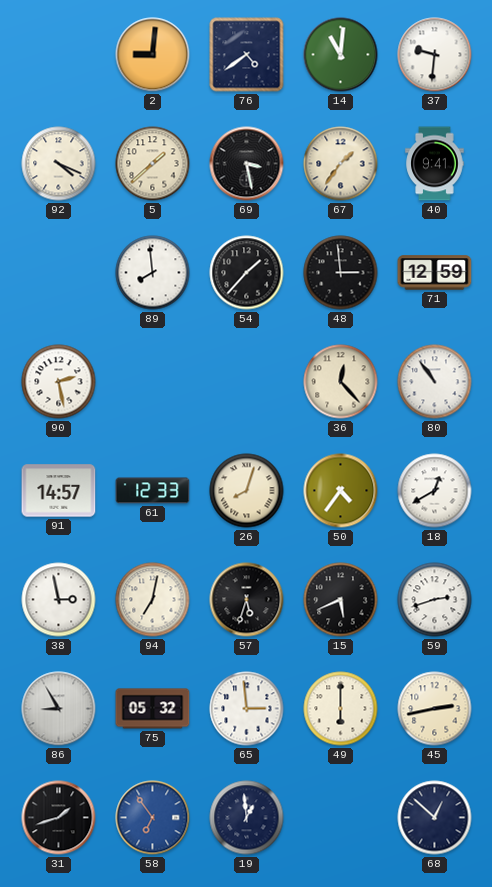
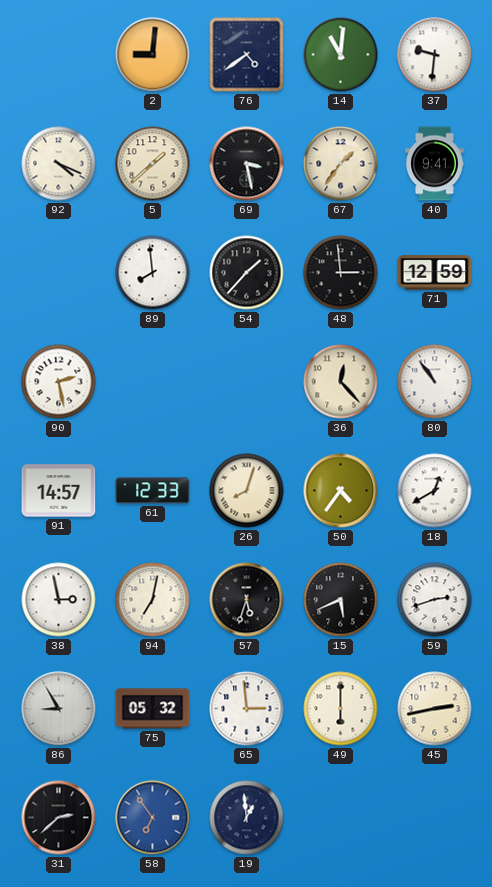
31: 1:42 -> 2:38
68: 12:52 -> none
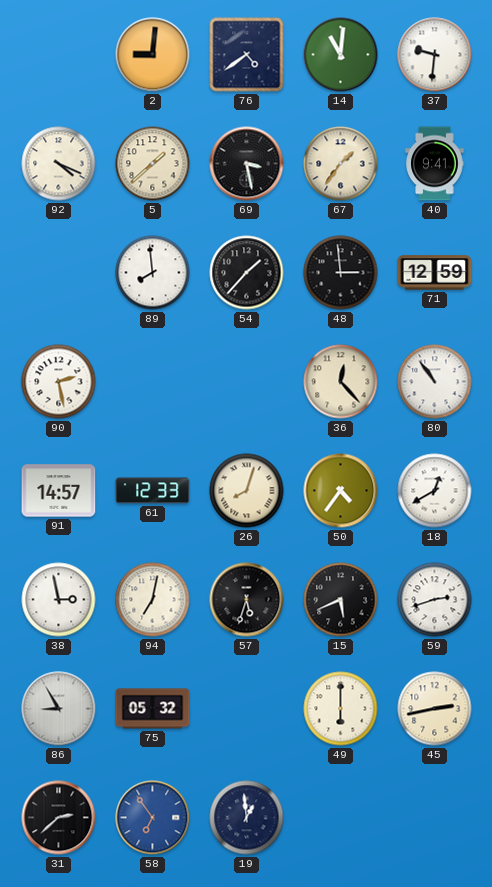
65: 2:59 -> none
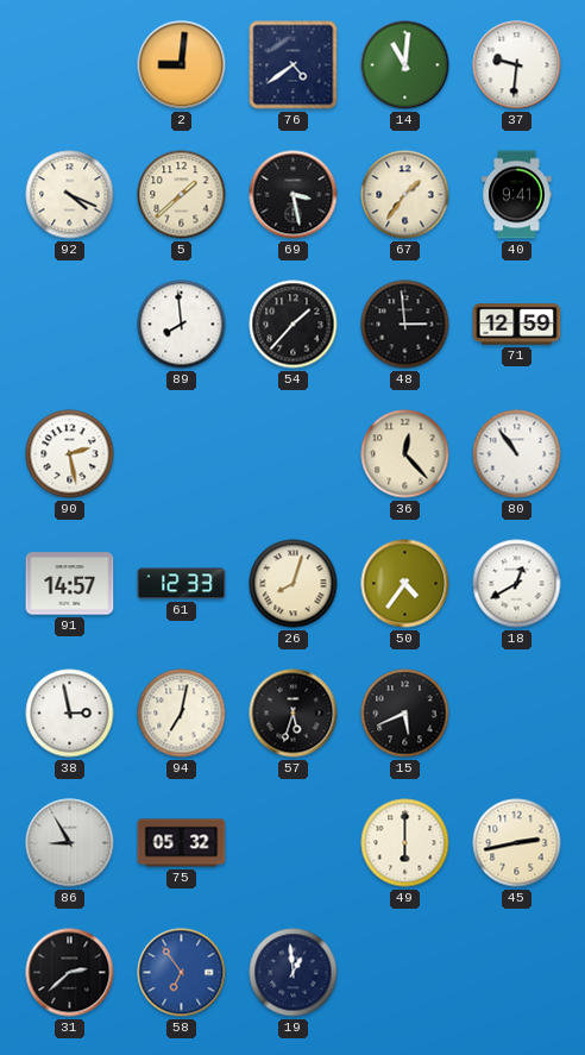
59: 2:42 -> none
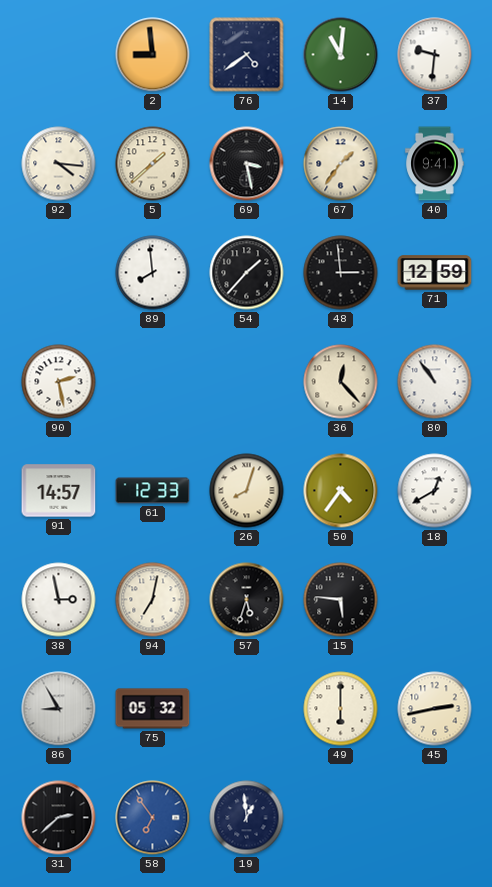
2: 9:01 -> 8:59
92: 4:19 -> 4:16
15: 5:41 -> 5:46
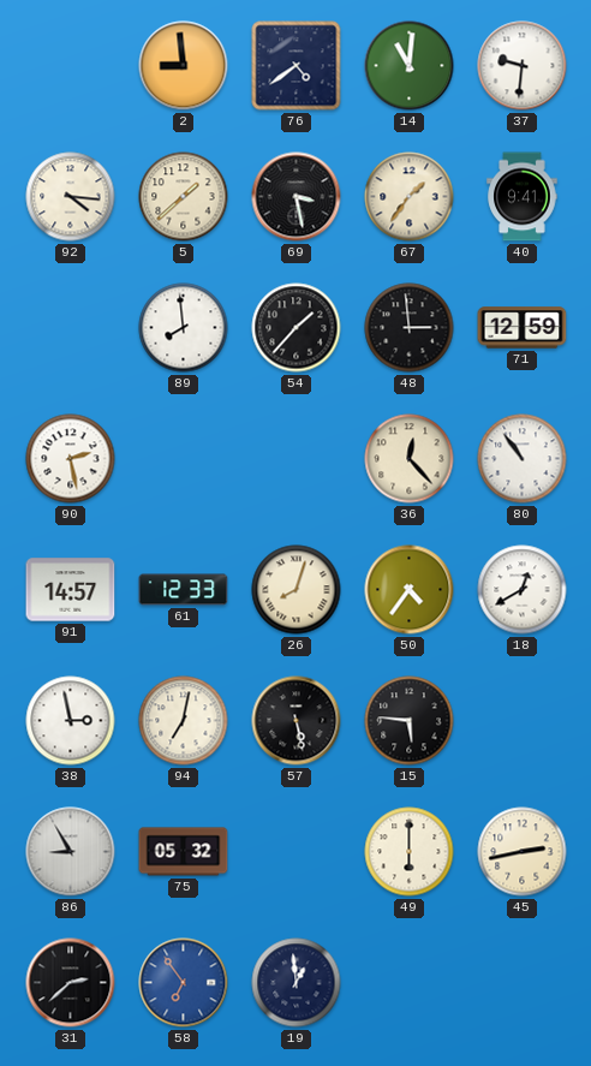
57: 5:33 -> 5:28
